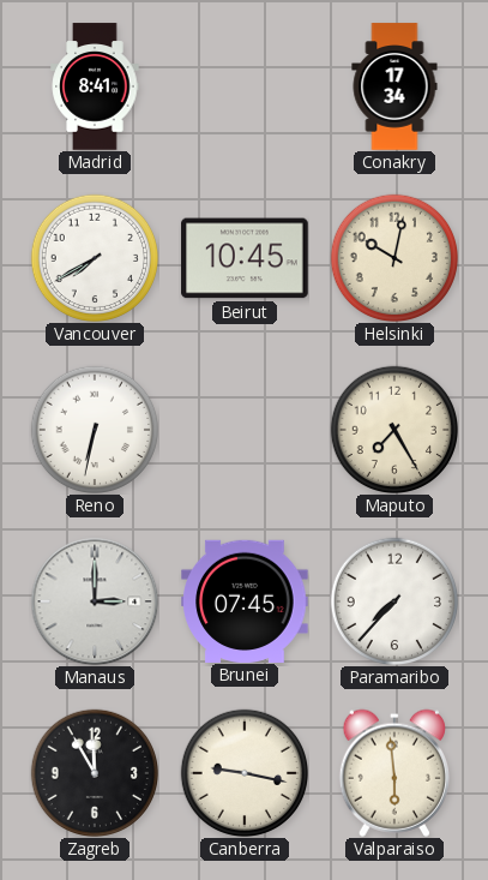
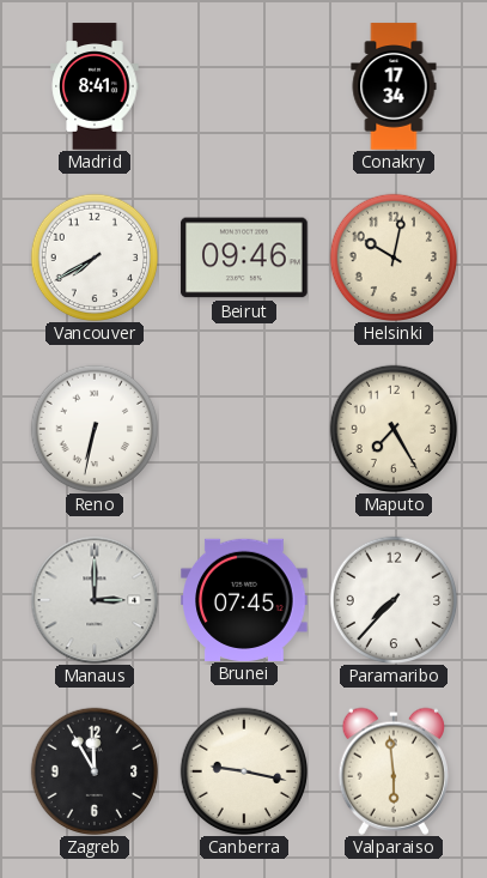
Beirut: 10:45 -> 09:46
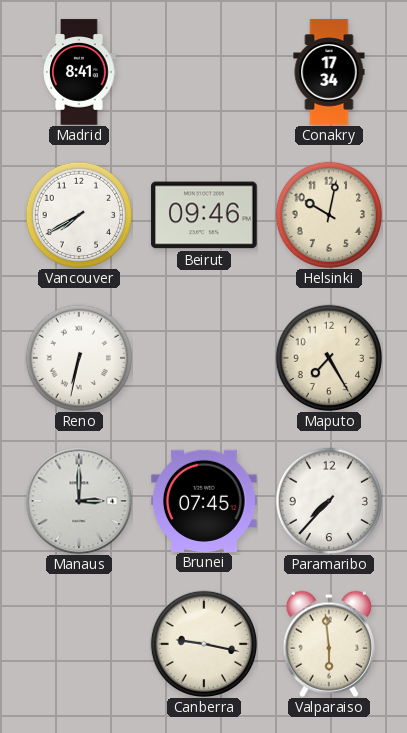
Zagreb: 11:55 -> none
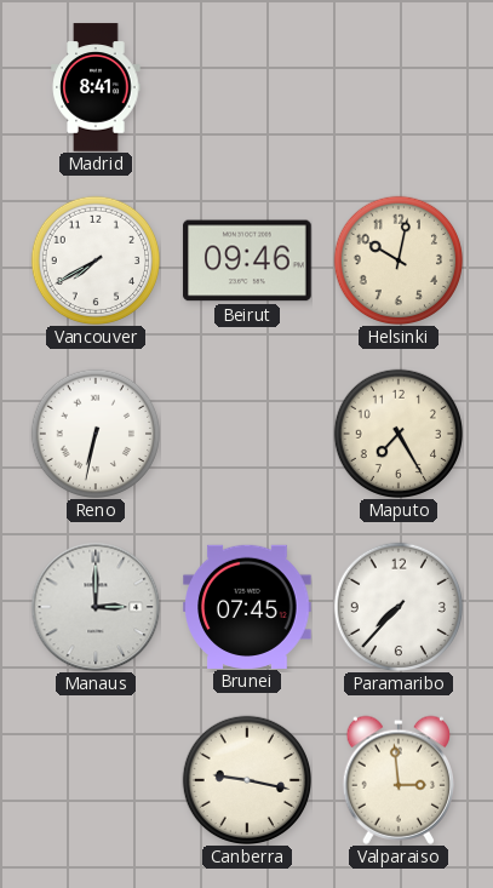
Conakry: 17:34 -> none
Valparaiso: 5:59 -> 2:59
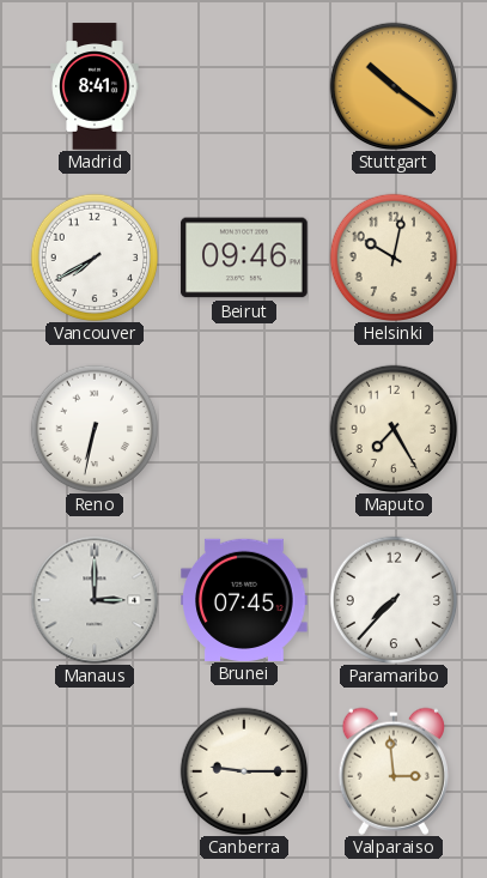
Stuttgart: none -> 10:21
Canberra: 9:17 -> 9:15
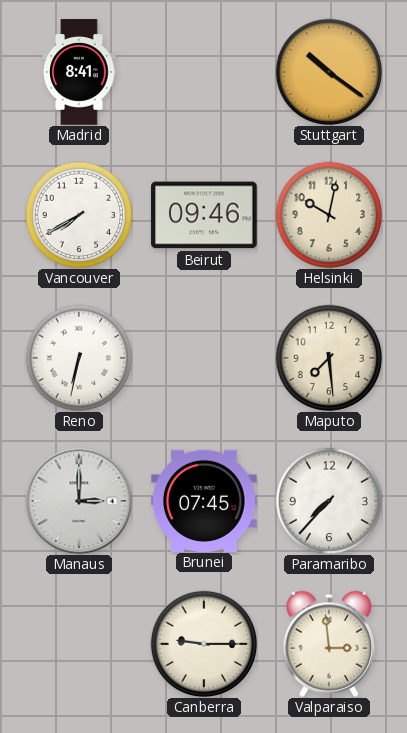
Maputo: 7:25 -> 7:29
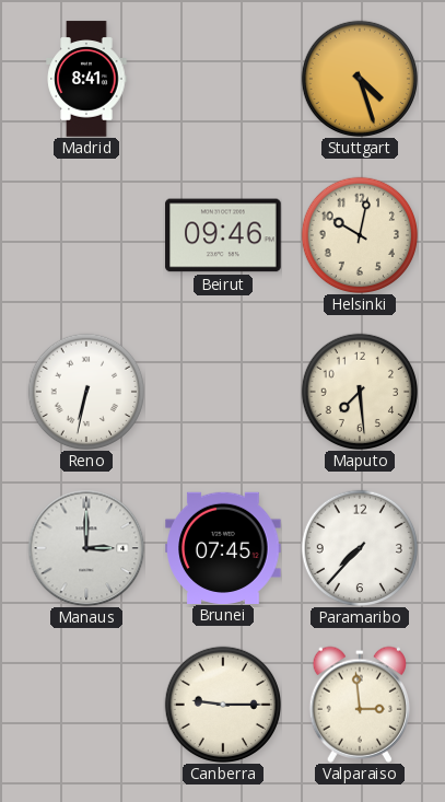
Stuttgart: 10:21 -> 4:27
Vancouver: 7:40 -> none
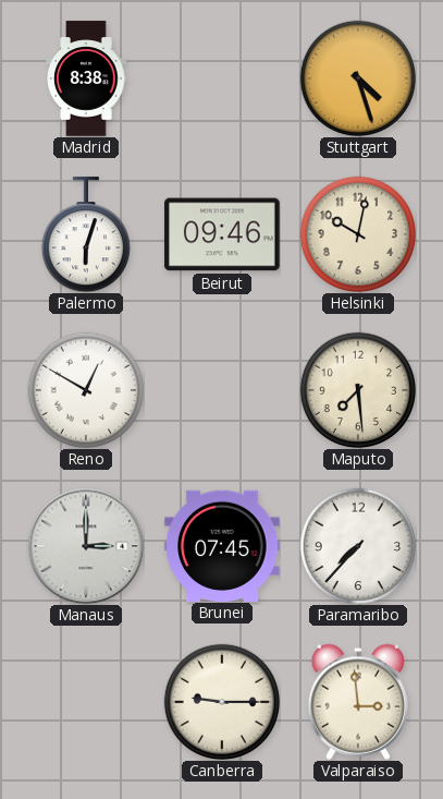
Madrid: 8:41 -> 8:38
Palermo: none -> 6:03
Reno: 6:32 -> 12:50
